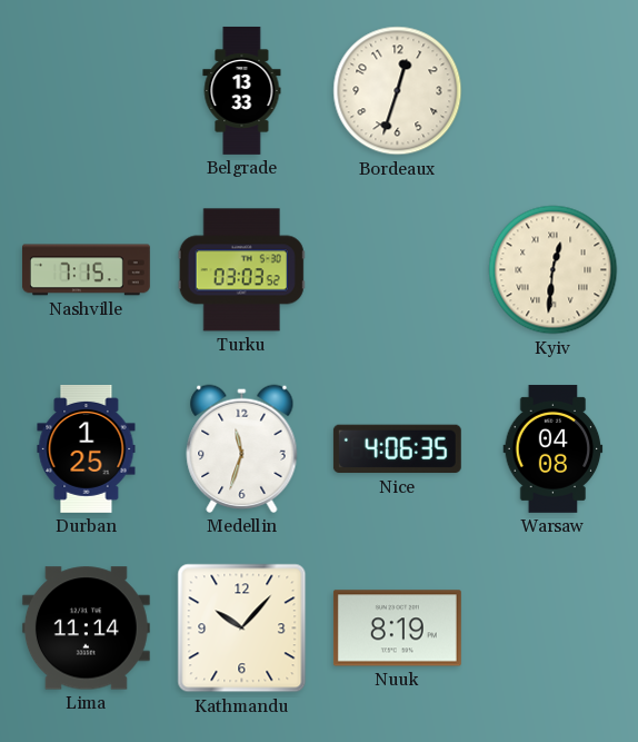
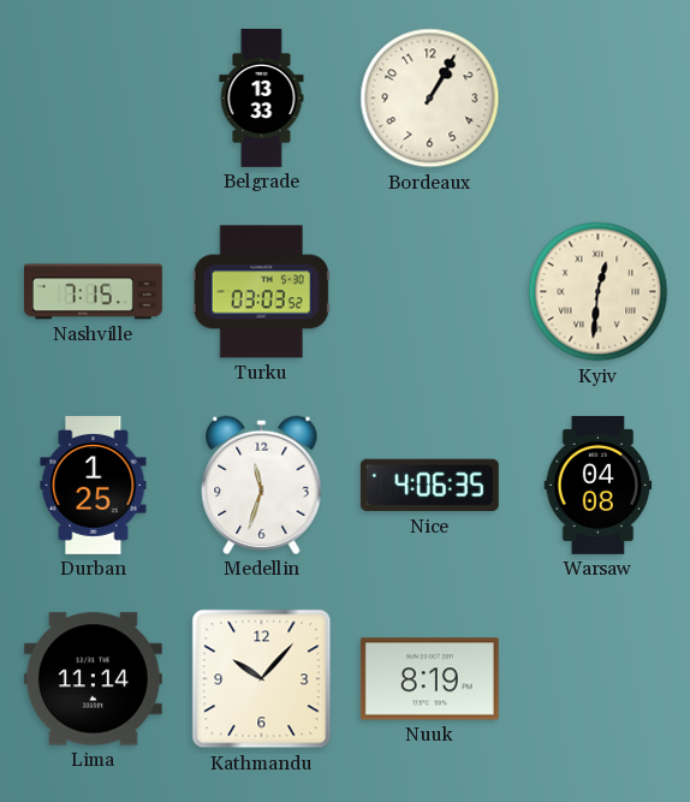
Bordeaux: 12:33 -> 1:05
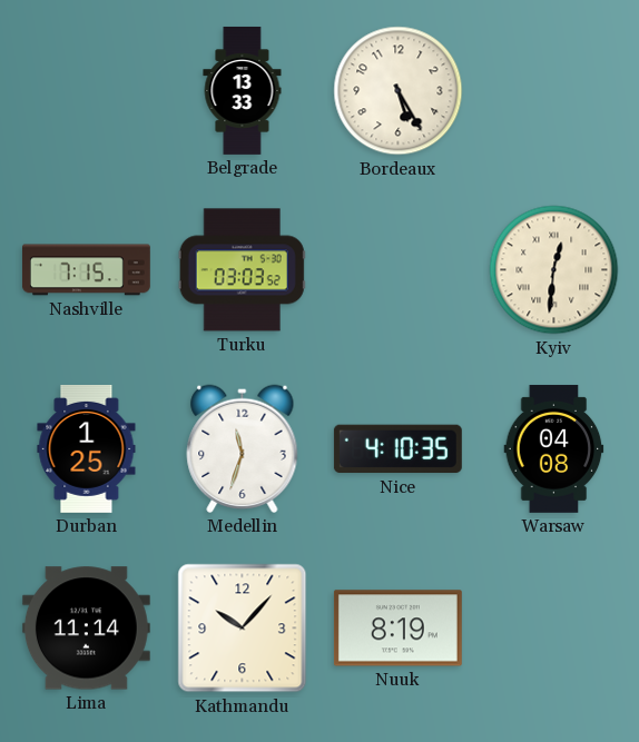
Bordeaux: 1:05 -> 5:25
Nice: 4:06 -> 4:10
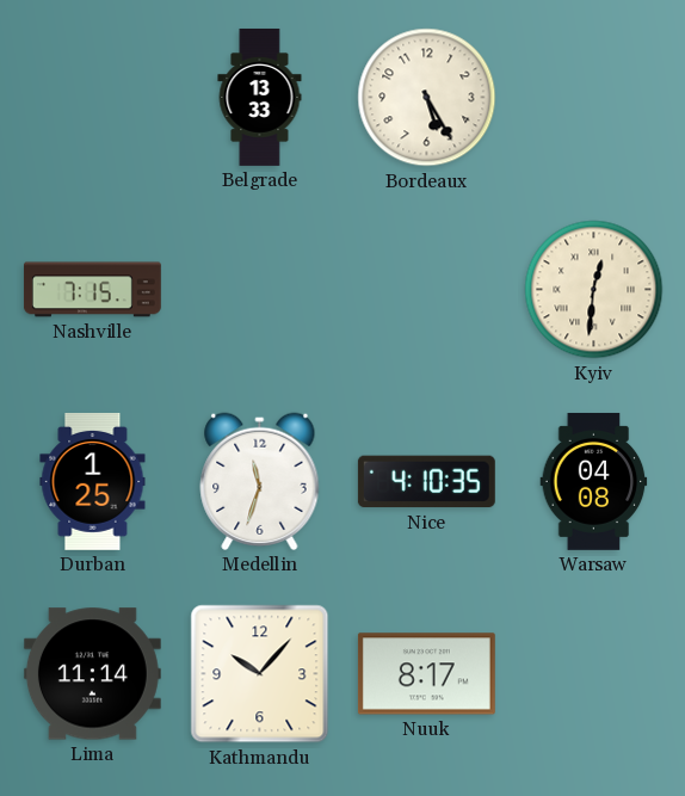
Turku: 03:03 -> none
Nuuk: 8:19 -> 8:17
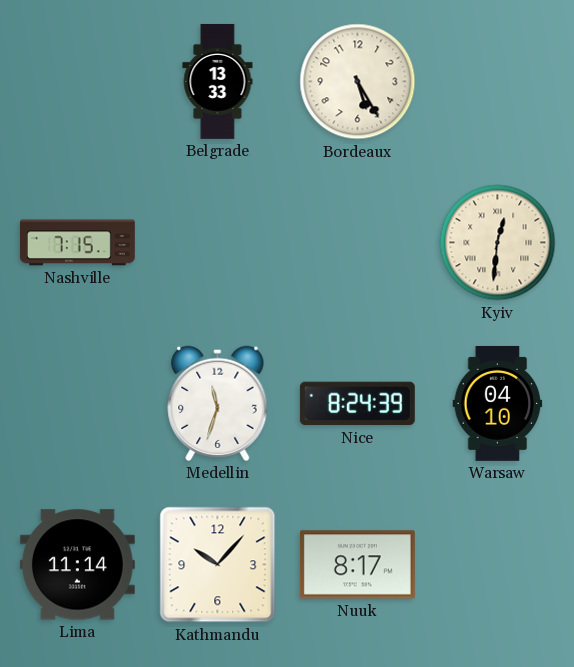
Durban: 1:25 -> none
Nice: 4:10 -> 8:24
Warsaw: 04:08 -> 04:10
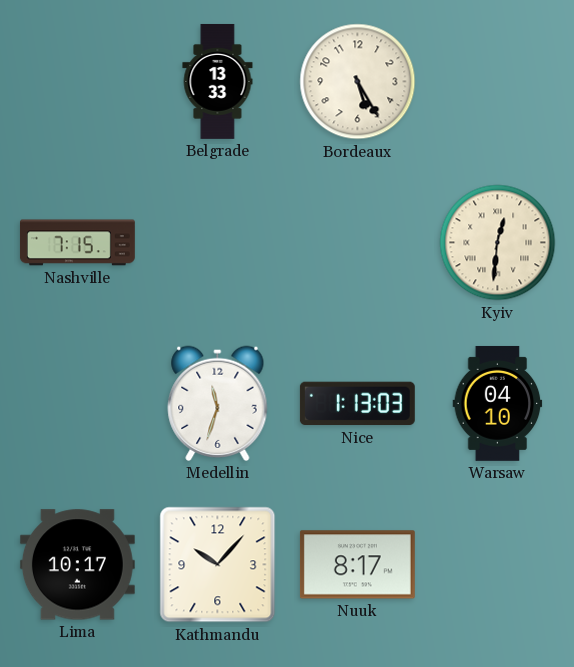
Nice: 8:24 -> 1:13
Lima: 11:14 -> 10:17
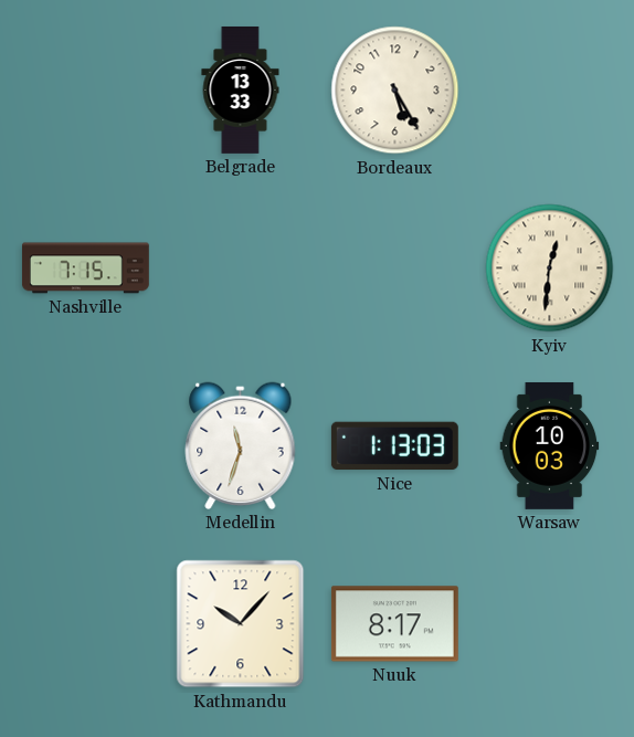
Warsaw: 04:10 -> 10:03
Lima: 10:17 -> none
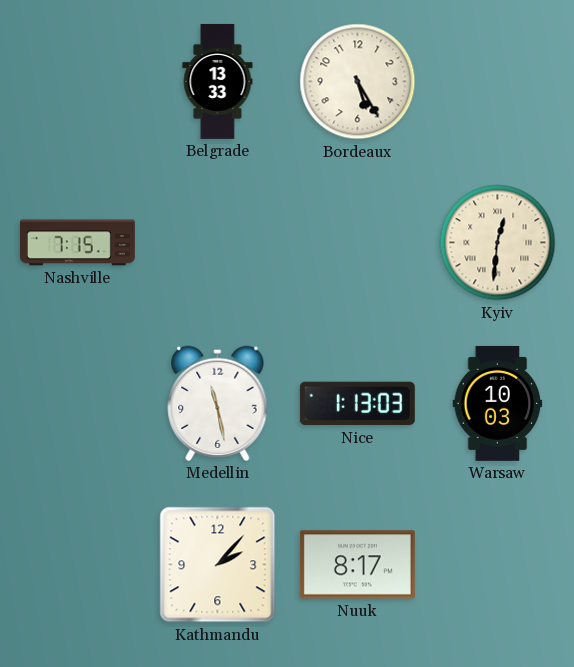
Medellin: 11:33 -> 11:28
Kathmandu: 10:07 -> 2:07
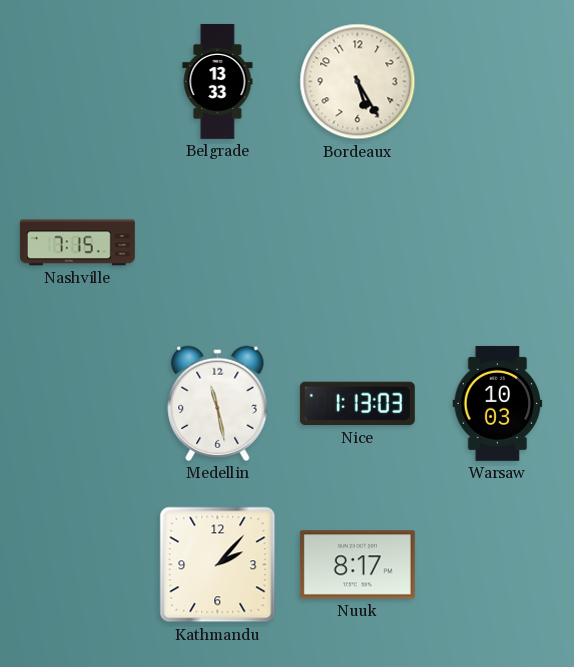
Kyiv: 12:31 -> none
